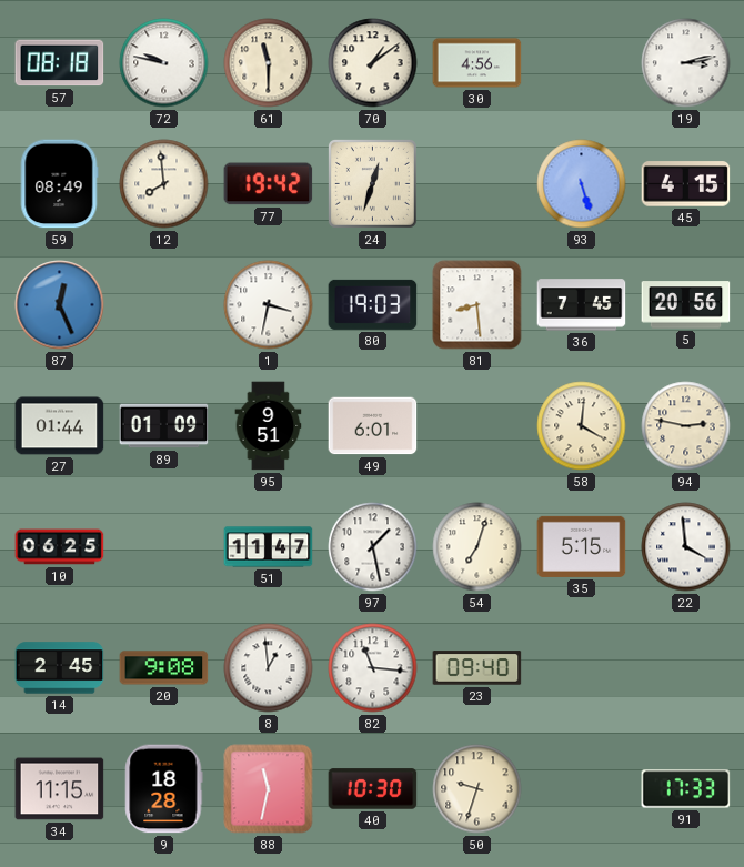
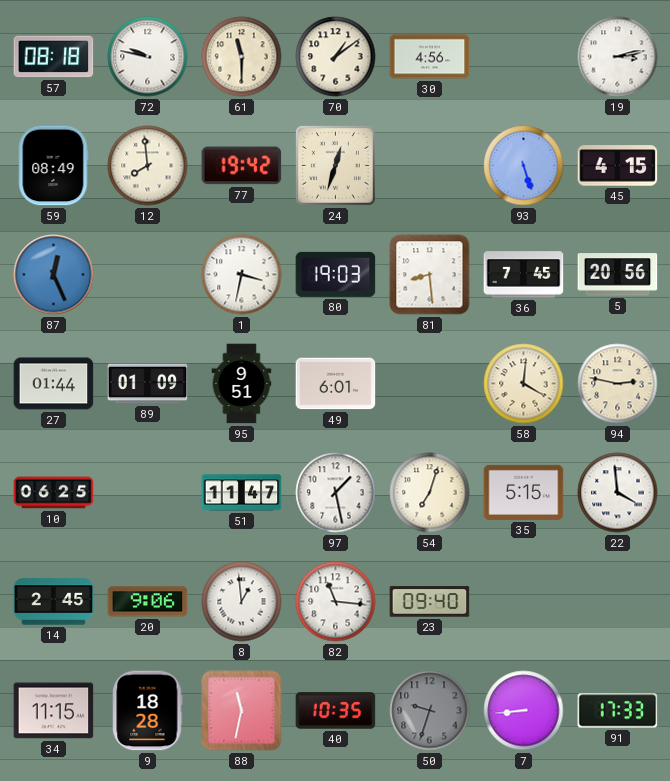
20: 9:08 -> 9:06
40: 10:30 -> 10:35
50 dial: cream -> grey
7: none -> 8:44
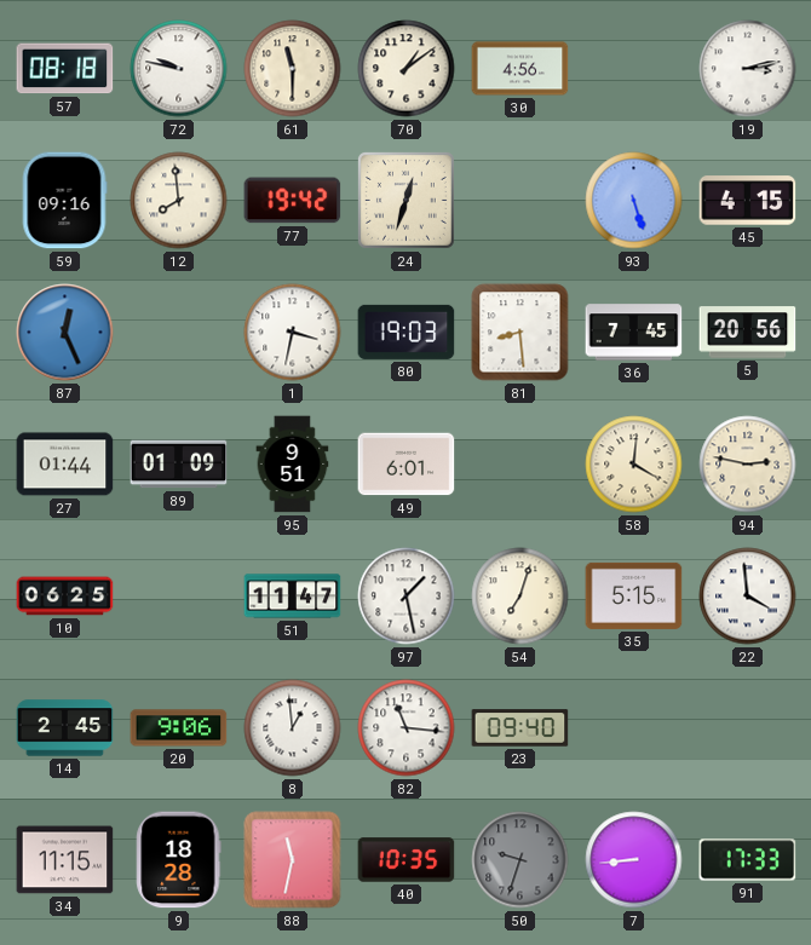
59: 08:49 -> 09:16
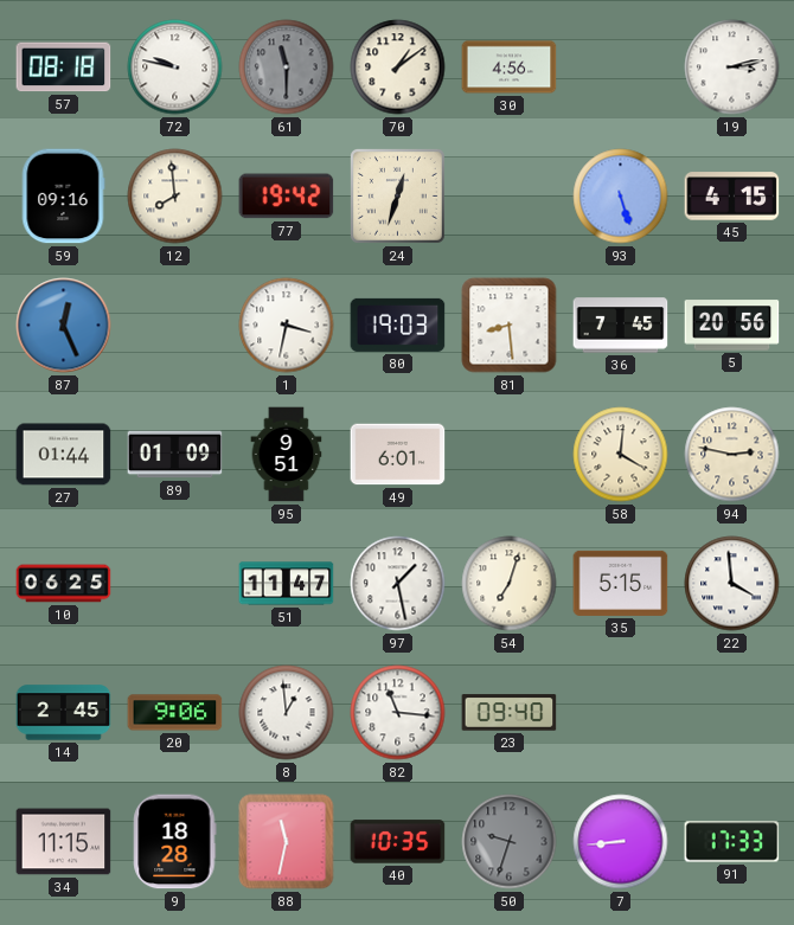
61 dial: cream -> grey
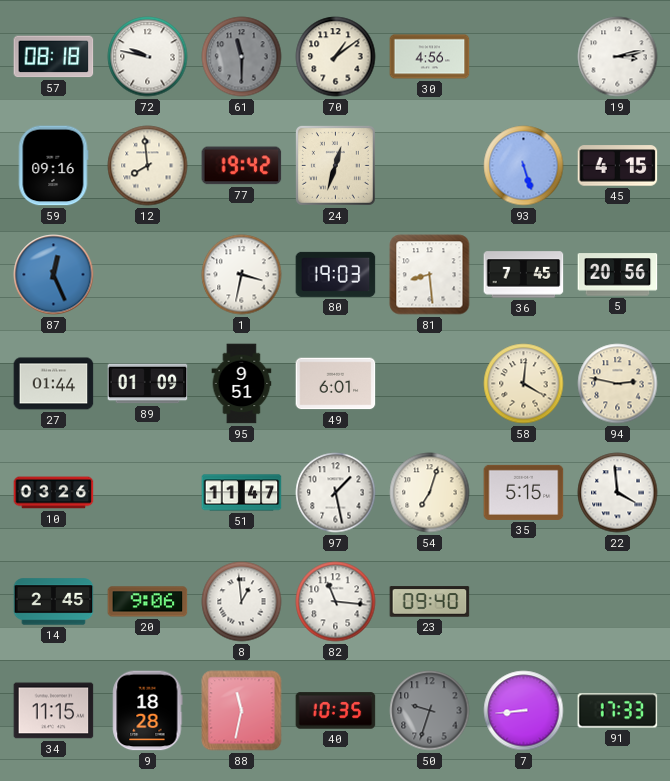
10: 06:25 -> 03:26
